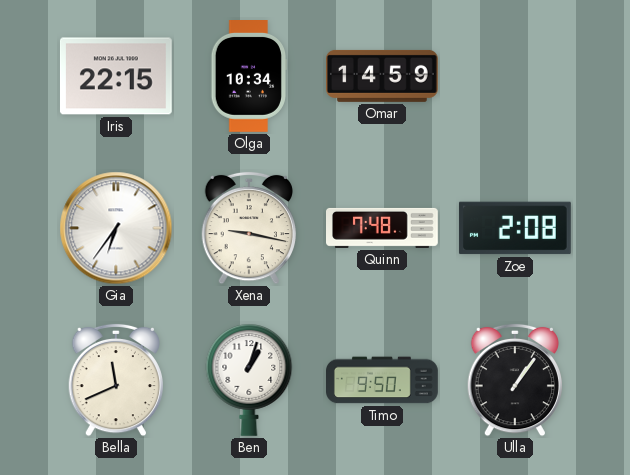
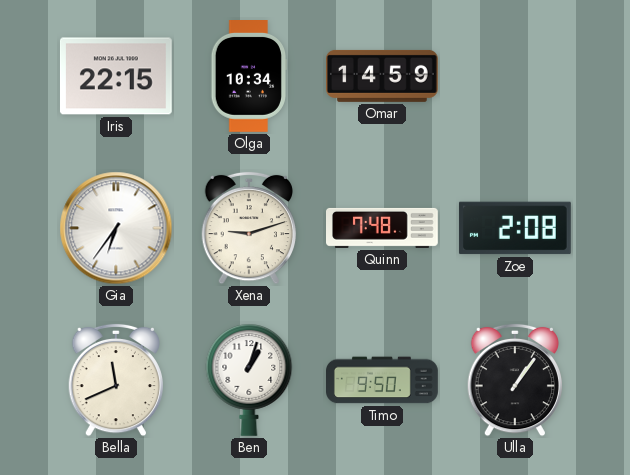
Xena: 9:17 -> 9:12
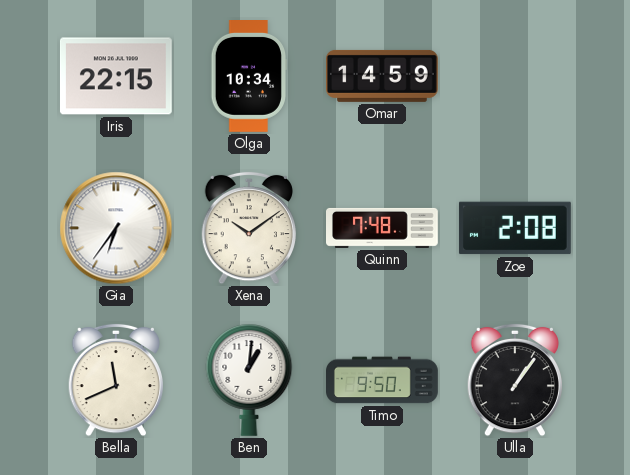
Xena: 9:12 -> 10:09
Ben: 1:03 -> 1:01
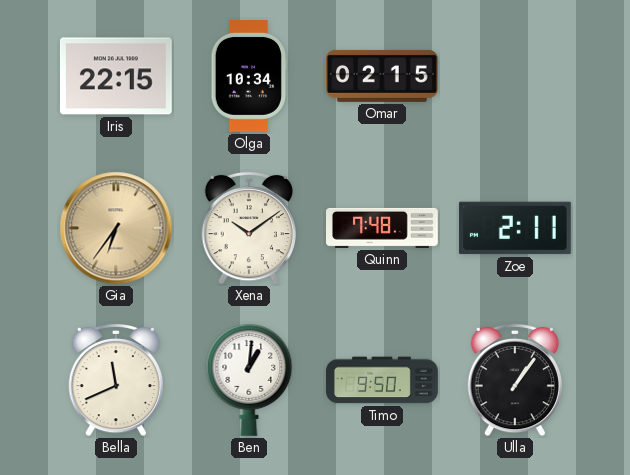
Omar: 14:59 -> 02:15
Gia dial: white -> champagne
Zoe: 2:08 -> 2:11
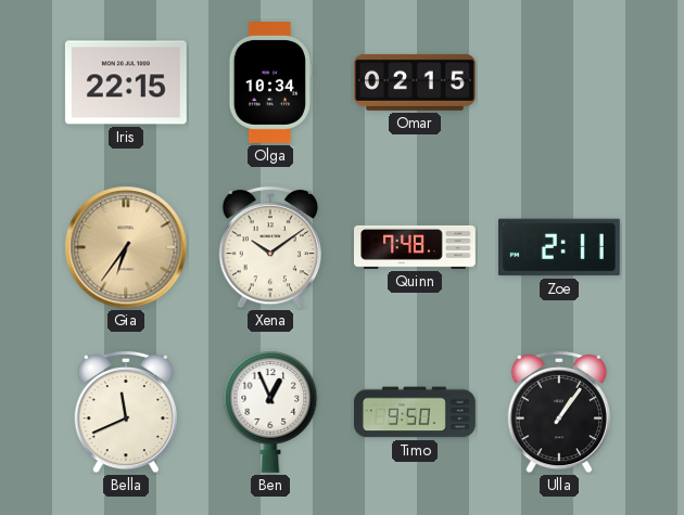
Ben: 1:01 -> 12:56
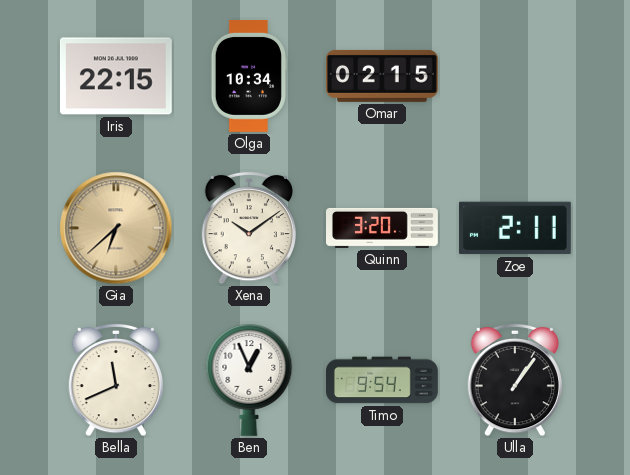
Gia: 6:36 -> 6:38
Quinn: 7:48 -> 3:20
Timo: 9:50 -> 9:54
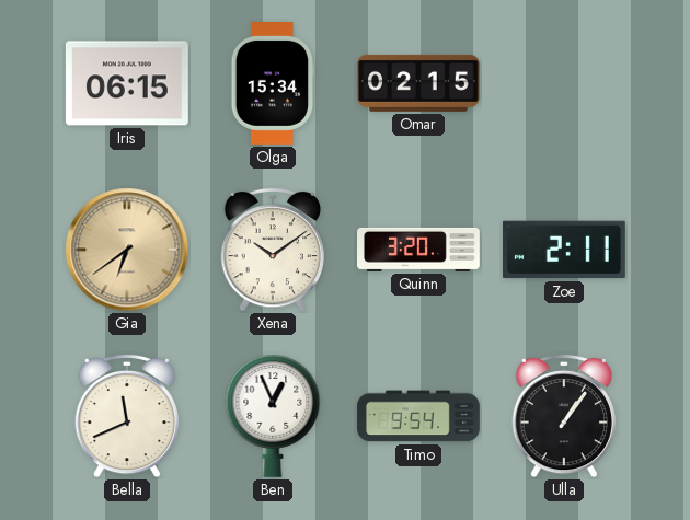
Iris: 22:15 -> 06:15
Olga: 10:34 -> 15:34
Gia: 6:38 -> 6:39
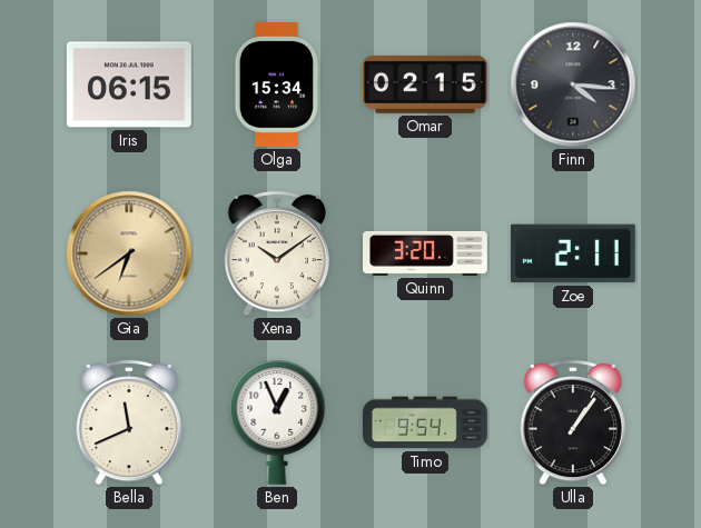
Finn: none -> 4:16
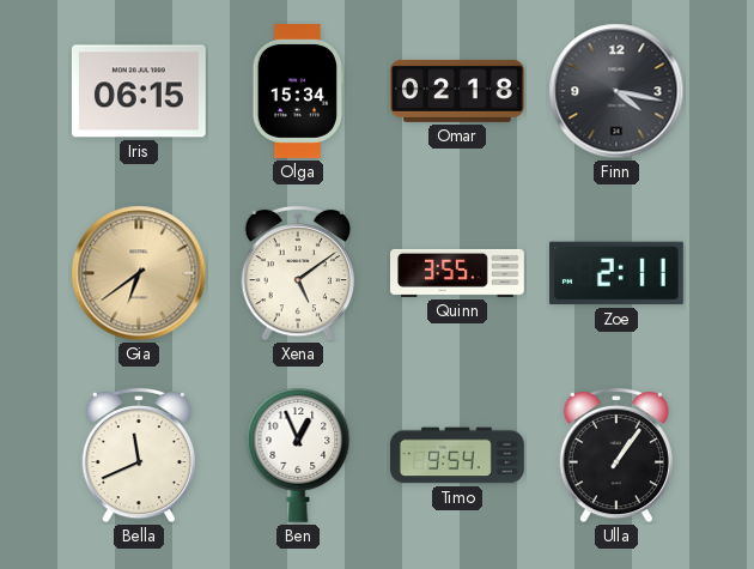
Omar: 02:15 -> 02:18
Finn: 4:16 -> 4:17
Xena: 10:09 -> 5:09
Quinn: 3:20 -> 3:55
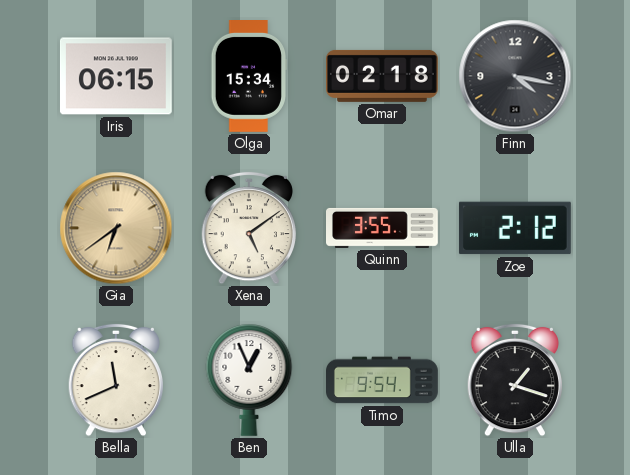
Zoe: 2:11 -> 2:12
Ulla: 1:06 -> 1:18
